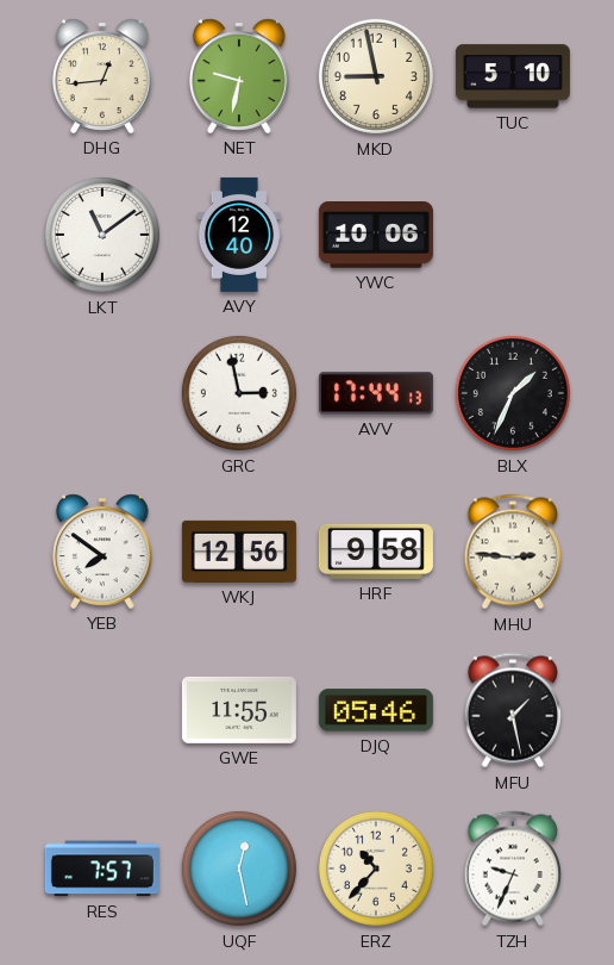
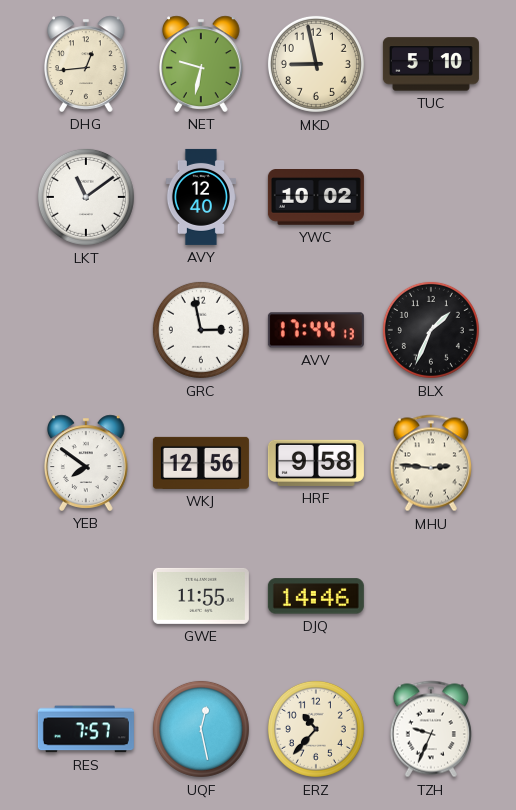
YWC: 10:06 -> 10:02
DJQ: 05:46 -> 14:46
MFU: 1:28 -> none
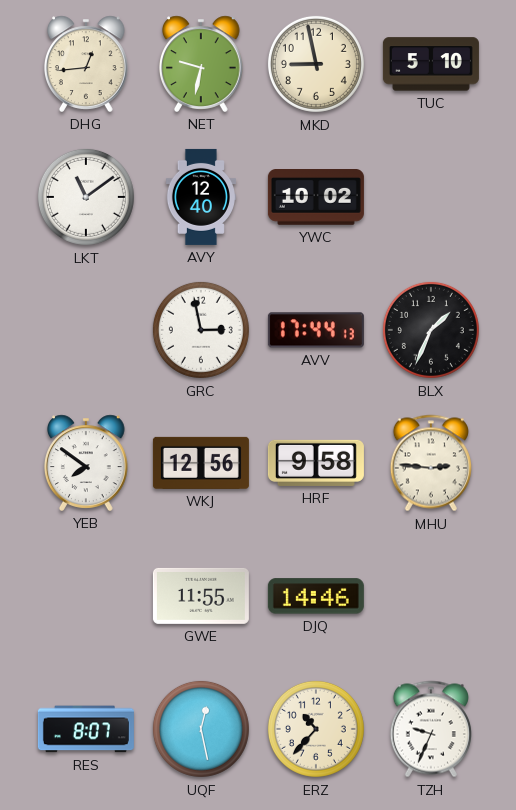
RES: 7:57 -> 8:07
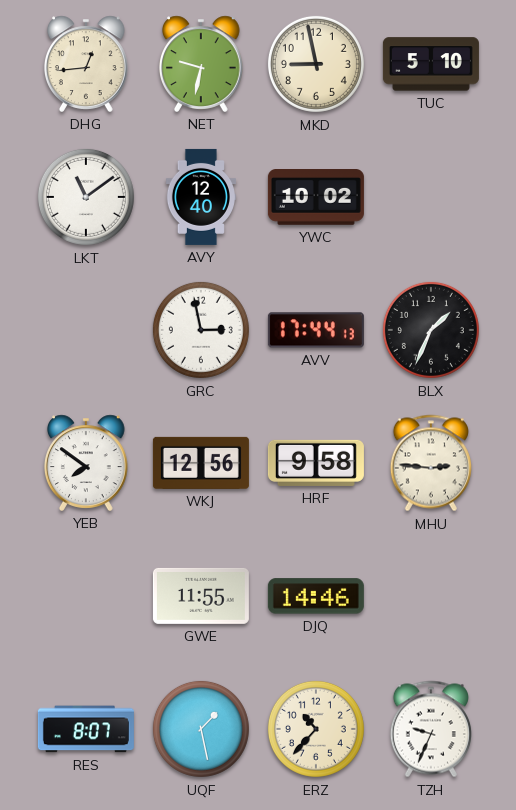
UQF: 12:28 -> 1:28
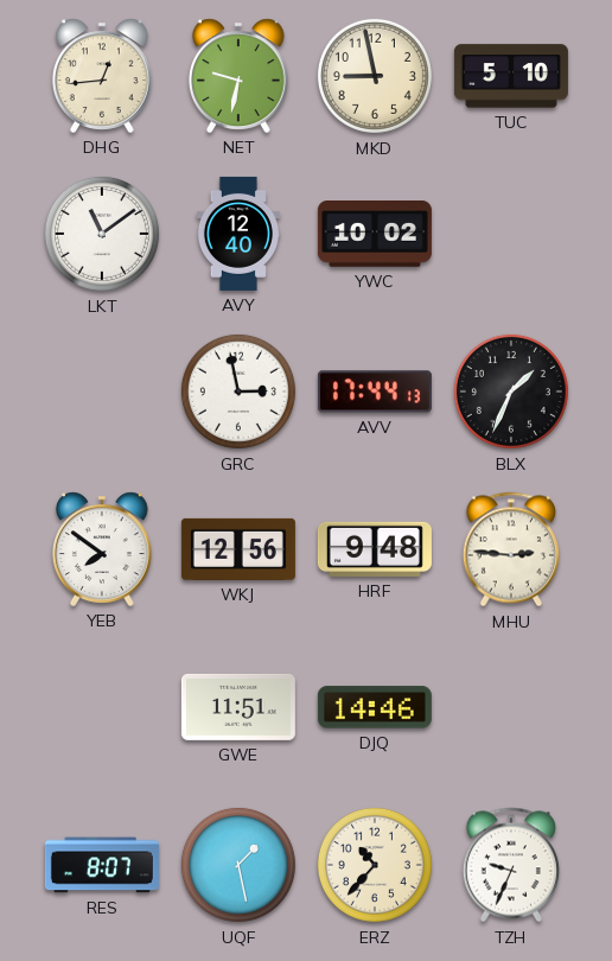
HRF: 9:58 -> 9:48
GWE: 11:55 -> 11:51
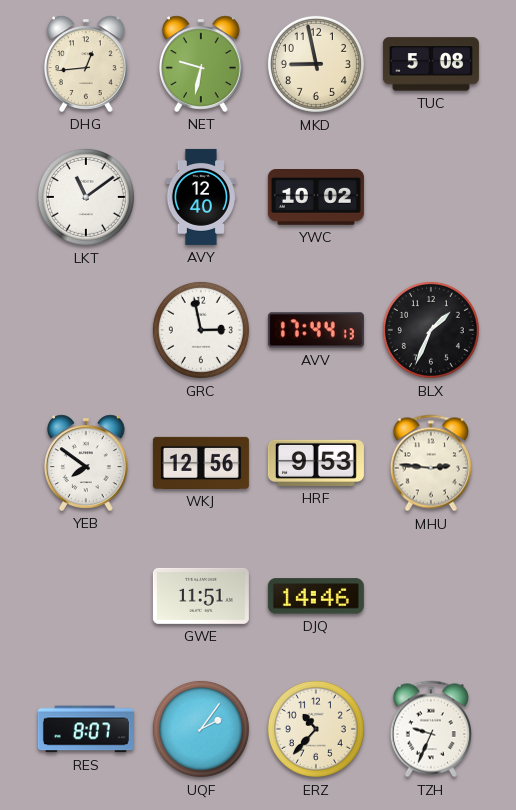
TUC: 5:10 -> 5:08
HRF: 9:48 -> 9:53
UQF: 1:28 -> 2:06
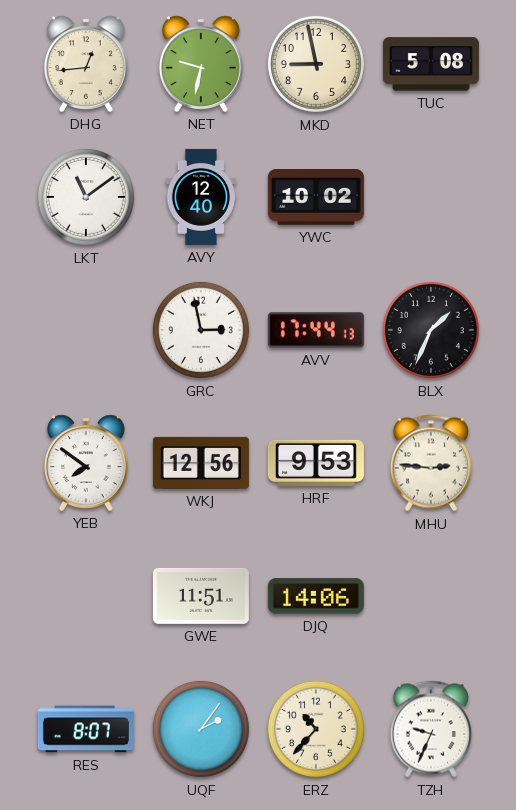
DJQ: 14:46 -> 14:06
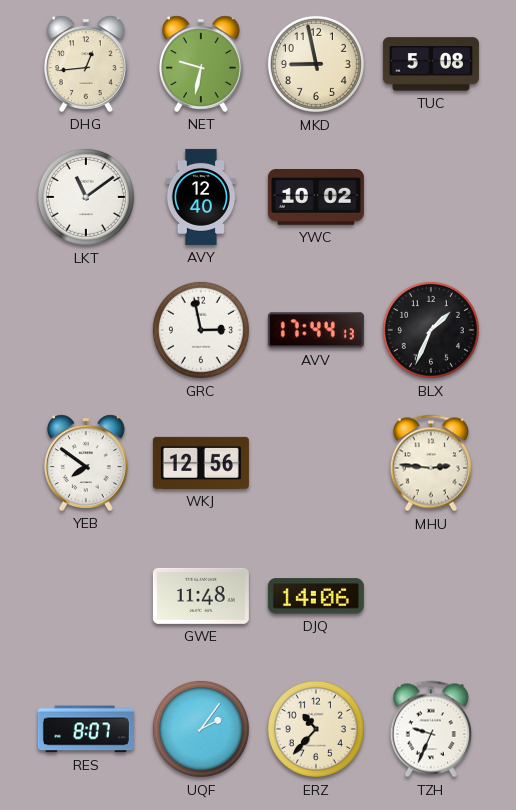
HRF: 9:53 -> none
GWE: 11:51 -> 11:48
